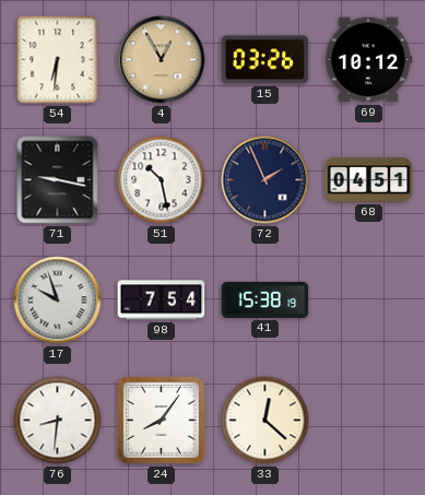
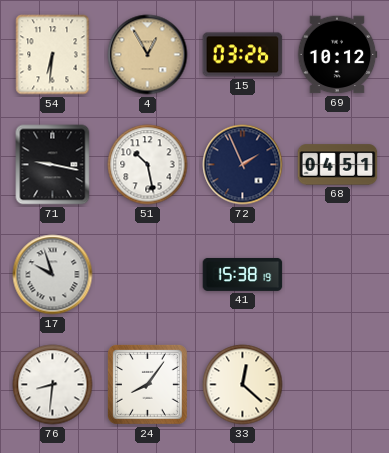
98: 7:54 -> none
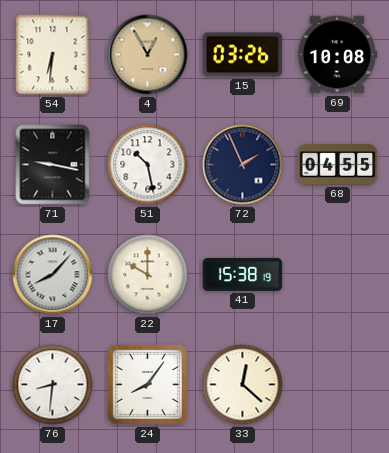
69: 10:12 -> 10:08
68: 04:51 -> 04:55
17: 9:57 -> 8:07
22: none -> 10:00
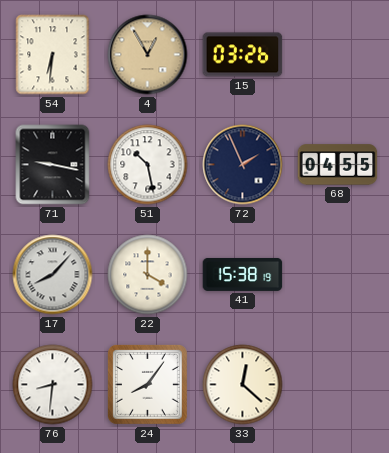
69: 10:08 -> none
22: 10:00 -> 4:00
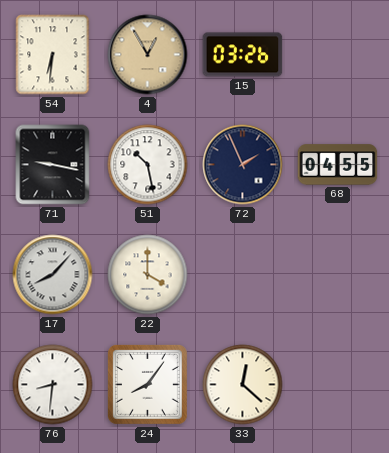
41: 15:38 -> none
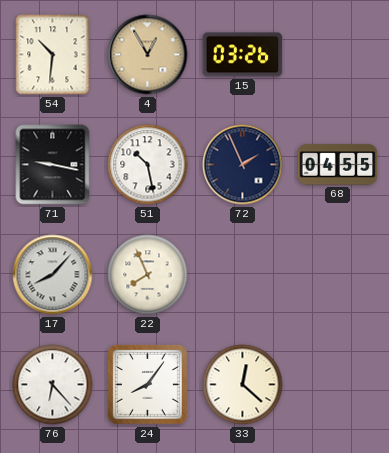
54: 6:31 -> 10:31
22: 4:00 -> 7:56
76: 8:31 -> 6:23
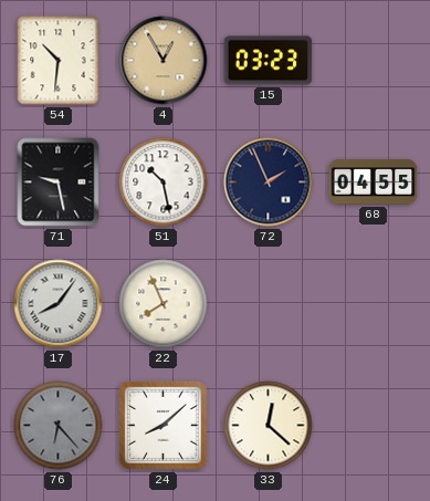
15: 03:26 -> 03:23
71: 9:17 -> 9:28
17: 8:07 -> 8:06
76 dial: white -> grey
24: 8:06 -> 8:08
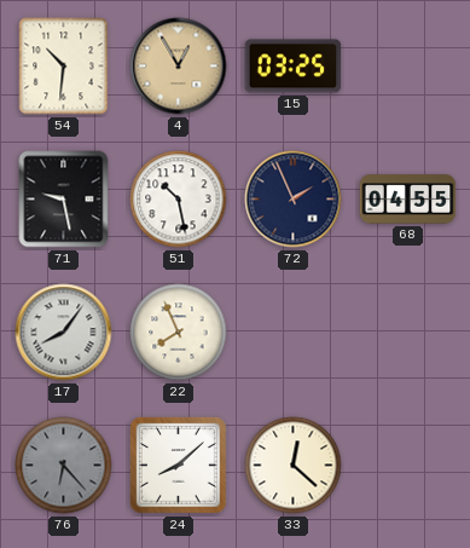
15: 03:23 -> 03:25
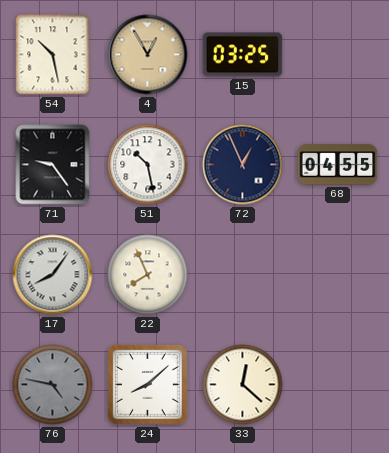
54: 10:31 -> 10:28
71: 9:28 -> 9:24
72: 1:56 -> 12:56
76: 6:23 -> 4:47
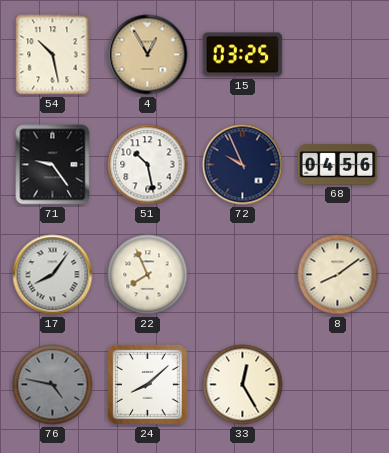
72: 12:56 -> 9:56
68: 04:55 -> 04:56
8: none -> 8:09
33: 12:22 -> 12:25
